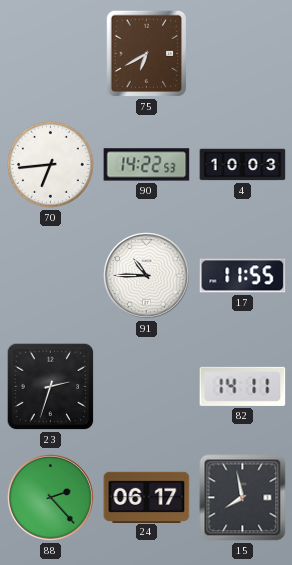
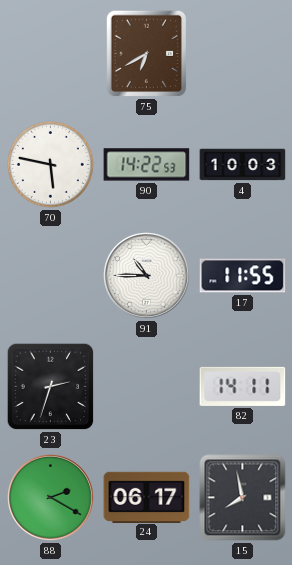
70: 6:44 -> 5:47
88: 2:23 -> 2:20
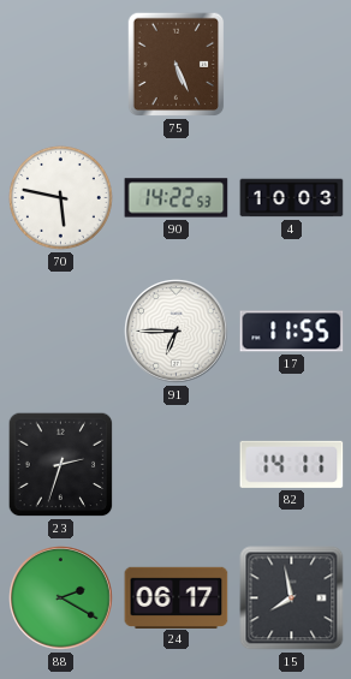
75: 6:40 -> 5:26
91: 10:45 -> 6:45
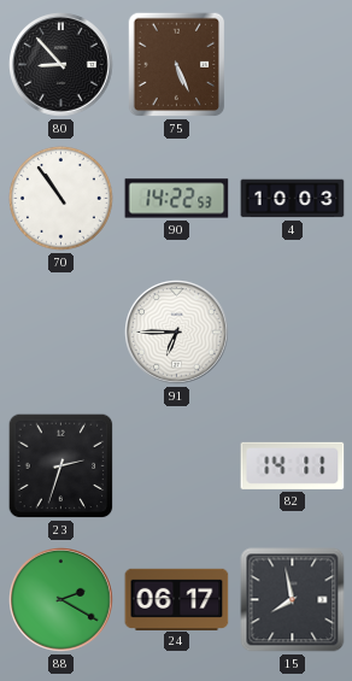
80: none -> 8:53
70: 5:47 -> 10:54
17: 11:55 -> none
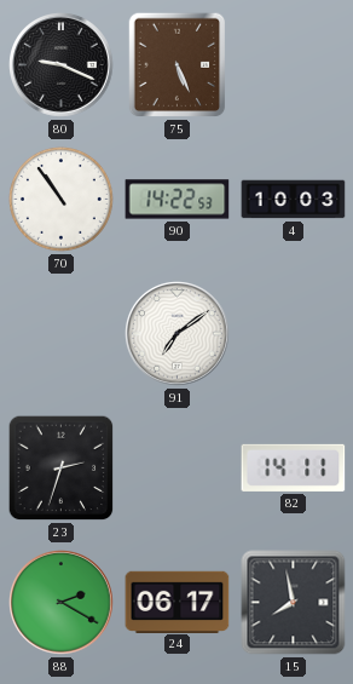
80: 8:53 -> 9:19
91: 6:45 -> 7:09
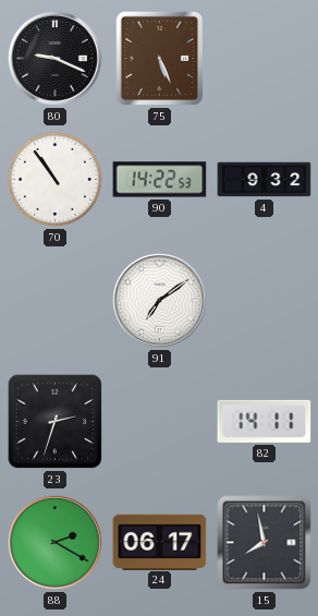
4: 10:03 -> 9:32
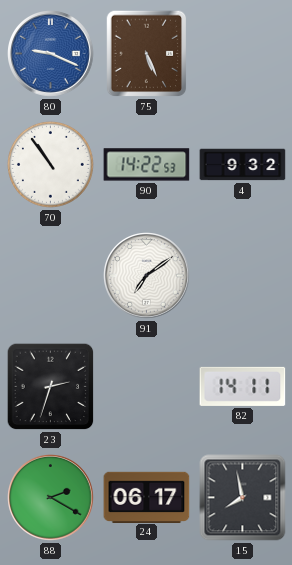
80 dial: black -> blue
